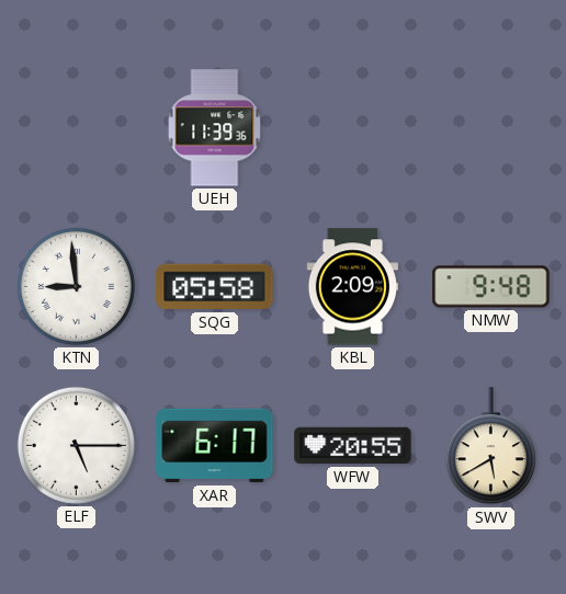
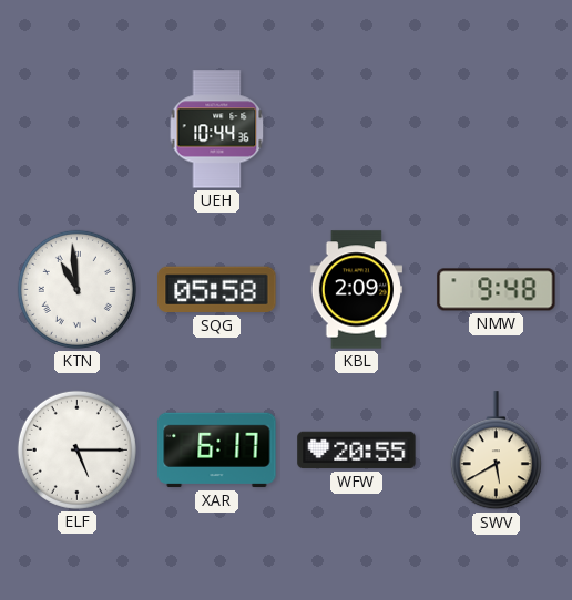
UEH: 11:39 -> 10:44
KTN: 8:59 -> 10:59
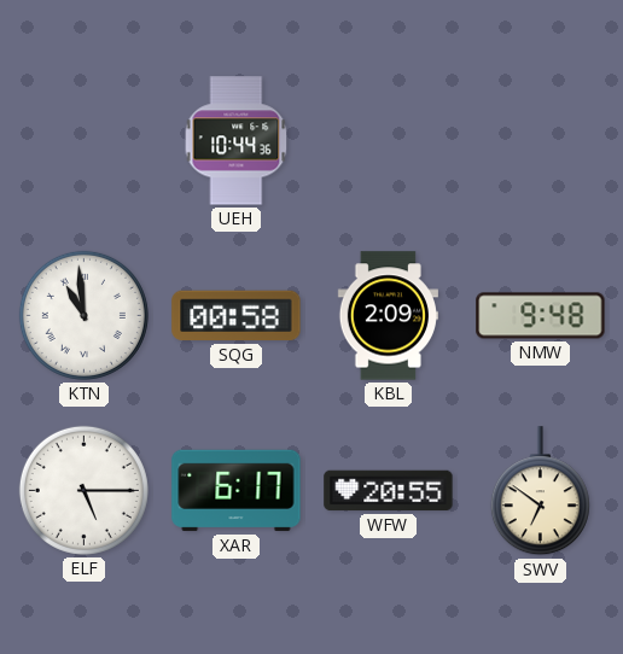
SQG: 05:58 -> 00:58
SWV: 5:40 -> 6:51
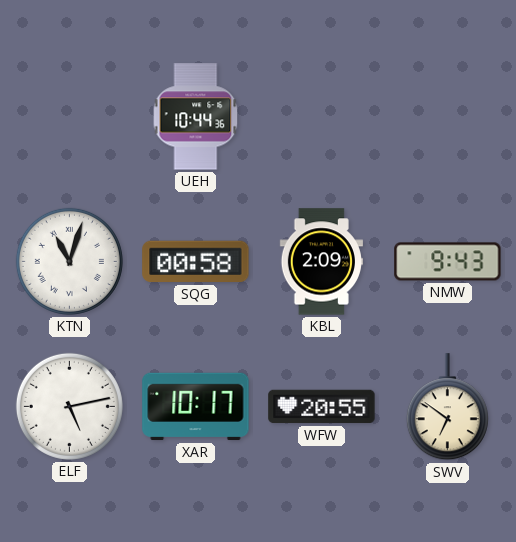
KTN: 10:59 -> 11:03
NMW: 9:48 -> 9:43
ELF: 5:15 -> 5:13
XAR: 6:17 -> 10:17
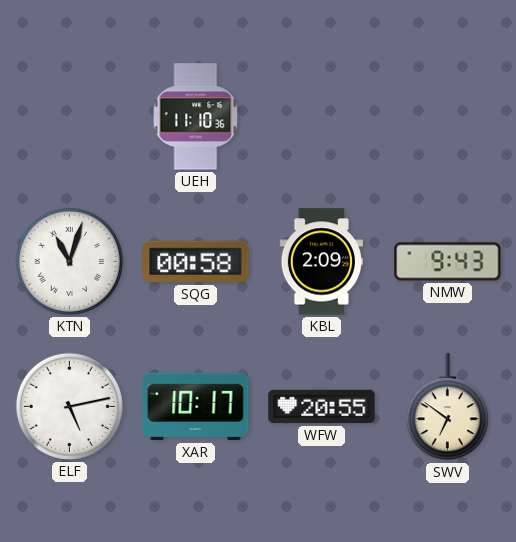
UEH: 10:44 -> 11:10
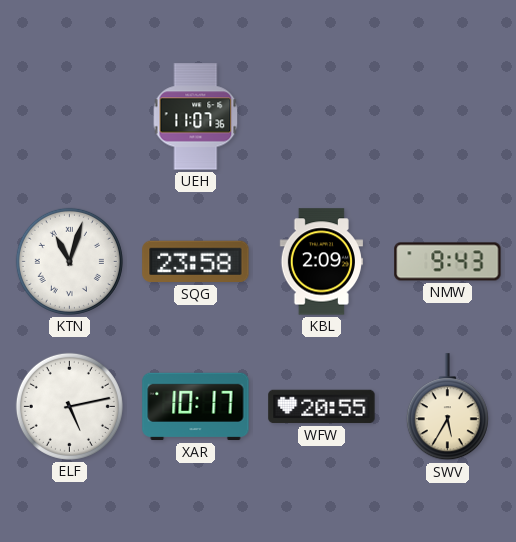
UEH: 11:10 -> 11:07
SQG: 00:58 -> 23:58
SWV: 6:51 -> 5:35
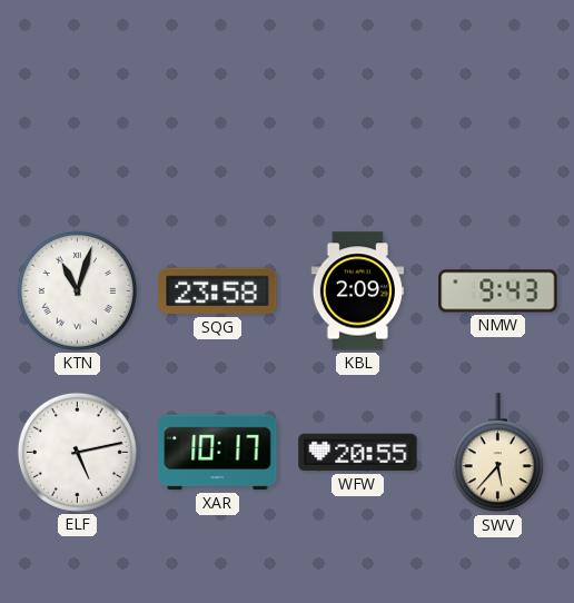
UEH: 11:07 -> none
SWV: 5:35 -> 5:37
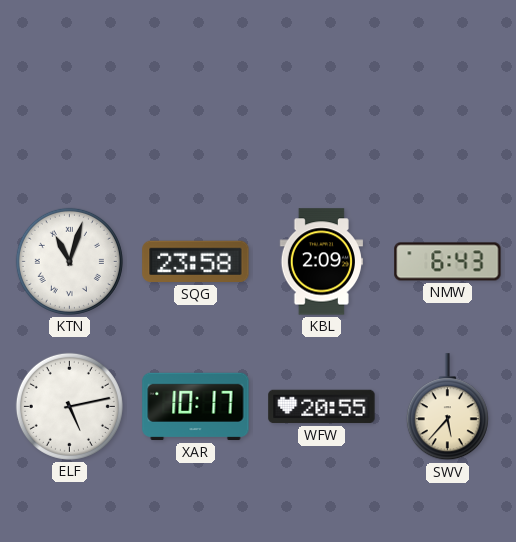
NMW: 9:43 -> 6:43
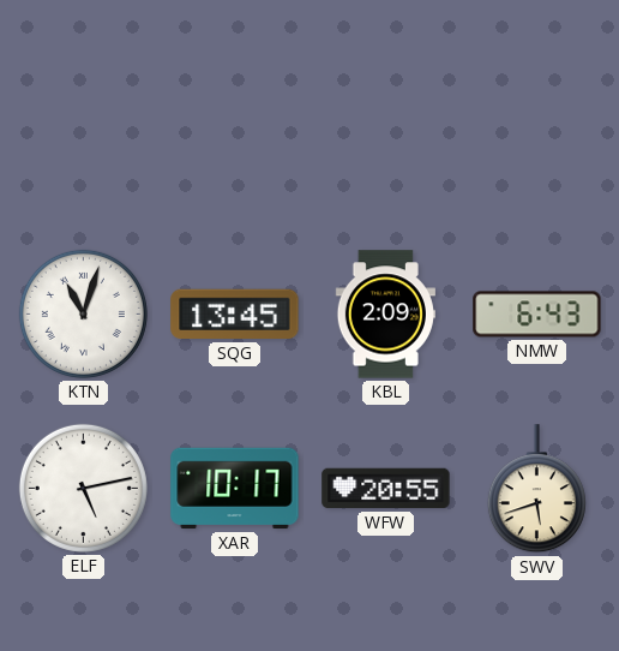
SQG: 23:58 -> 13:45
SWV: 5:37 -> 5:42
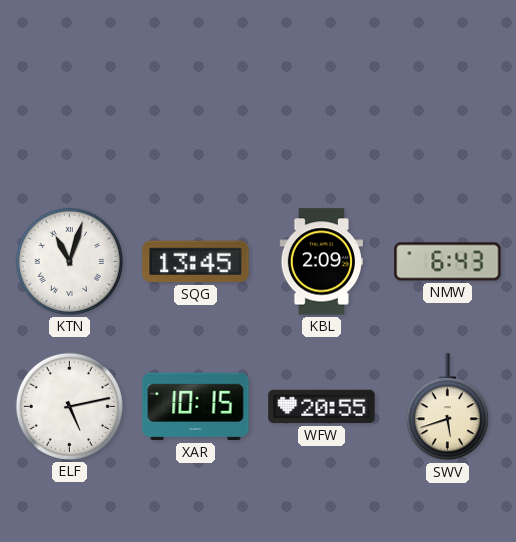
XAR: 10:17 -> 10:15
